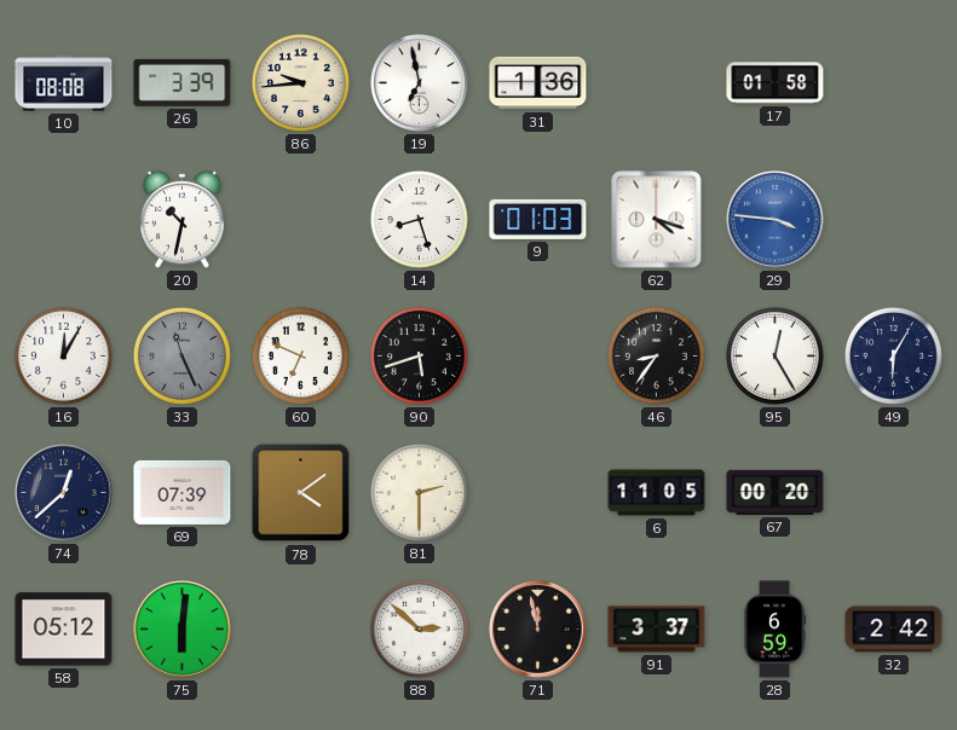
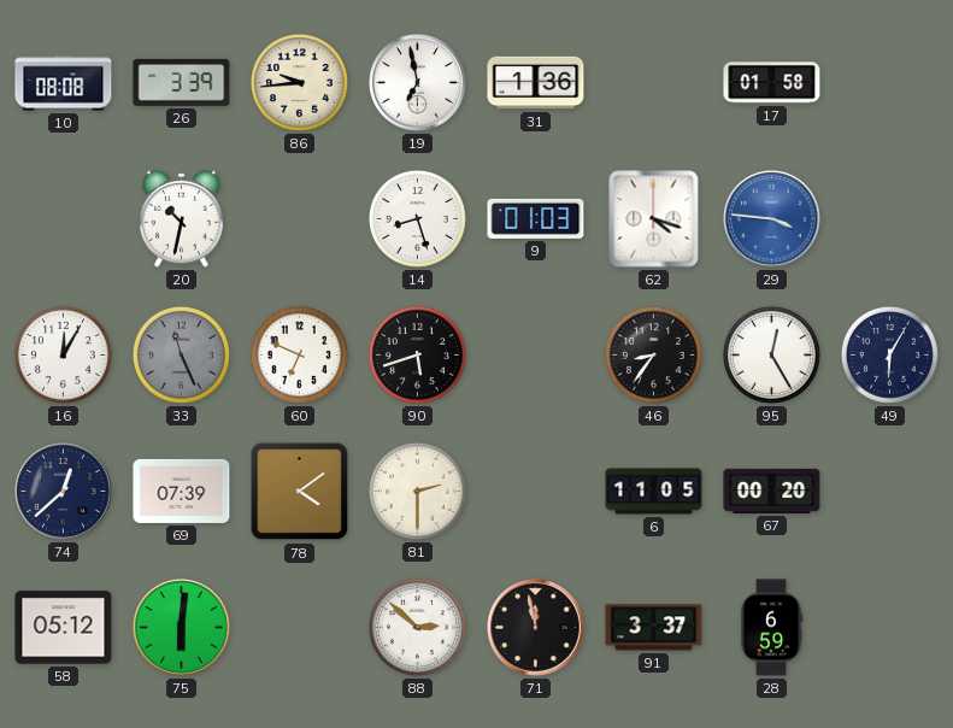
32: 2:42 -> none
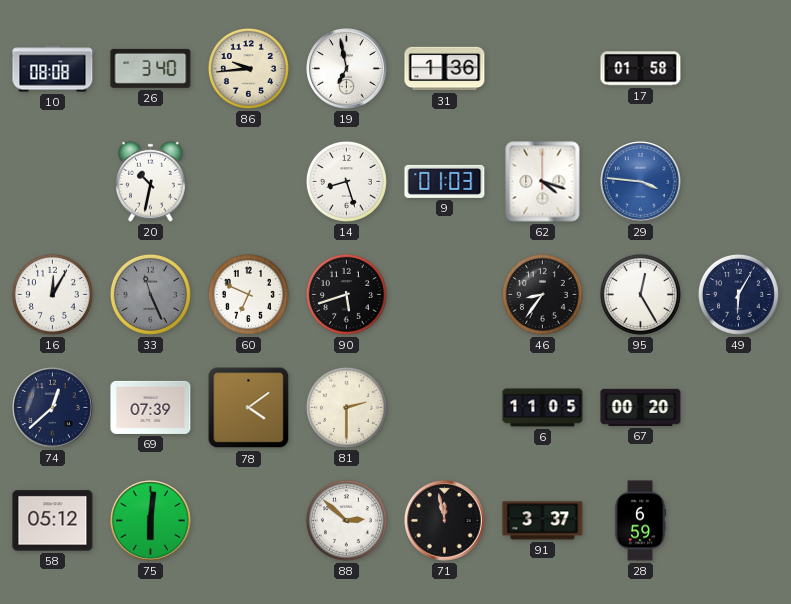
26: 3:39 -> 3:40
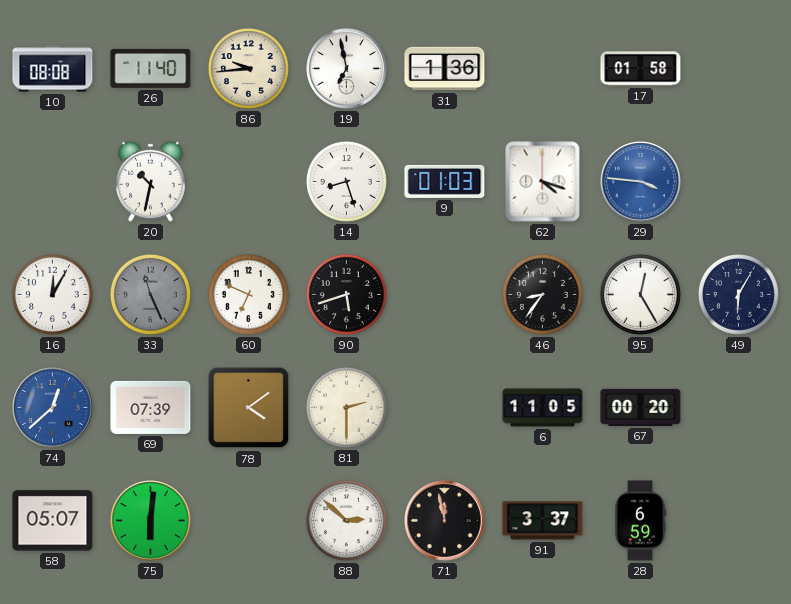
26: 3:40 -> 11:40
74 dial: navy -> blue
58: 05:12 -> 05:07
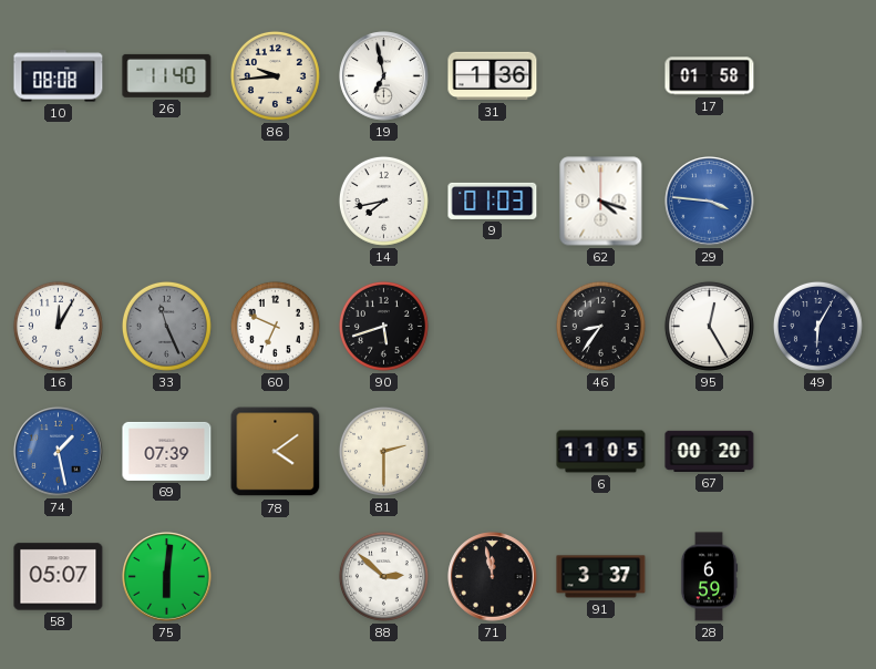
20: 10:32 -> none
14: 8:27 -> 7:43
74: 12:38 -> 1:28
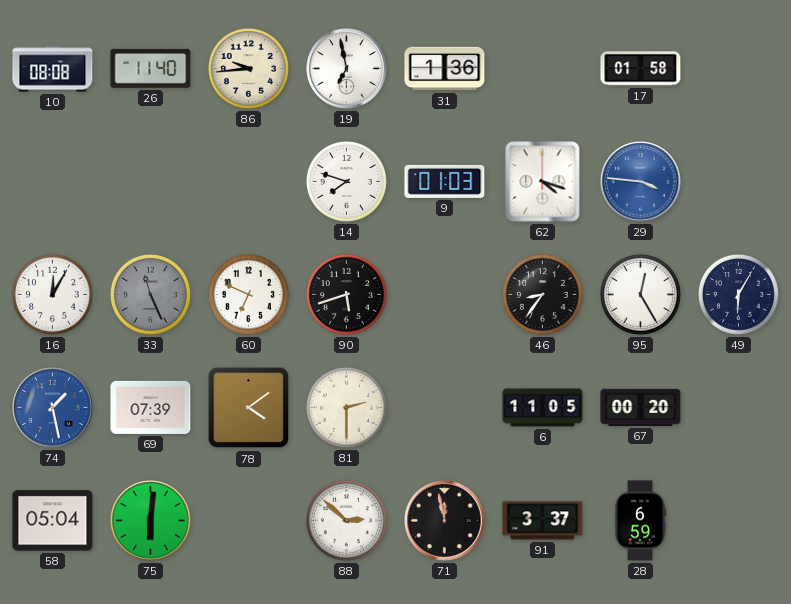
14: 7:43 -> 7:48
58: 05:07 -> 05:04
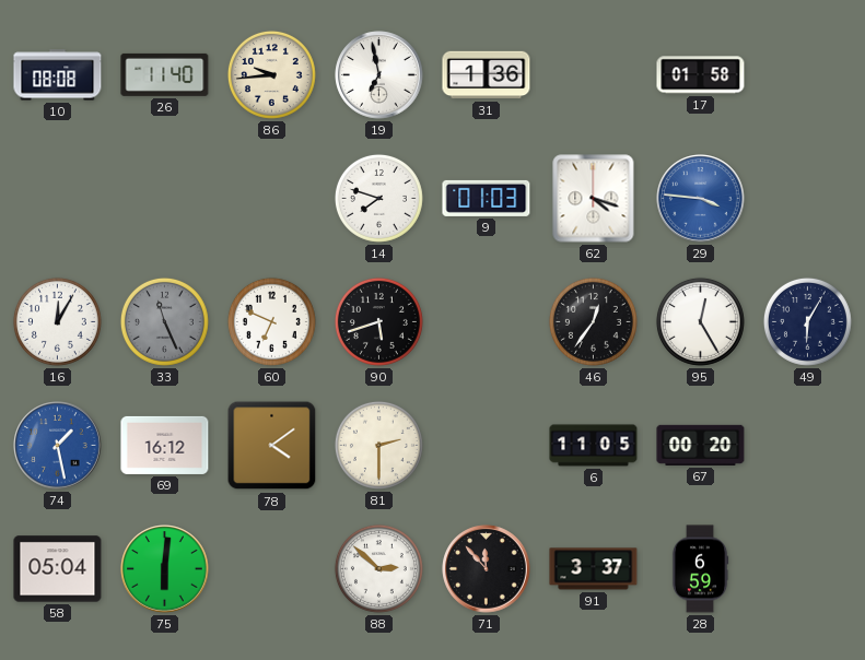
46: 8:36 -> 12:36
69: 07:39 -> 16:12
71: 11:58 -> 11:53
